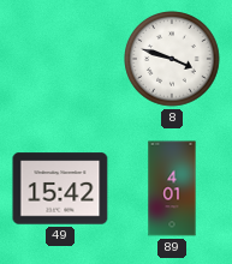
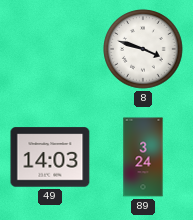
49: 15:42 -> 14:03
89: 4:01 -> 3:24
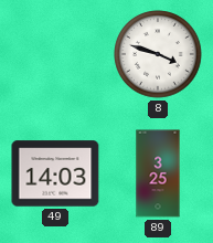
89: 3:24 -> 3:25
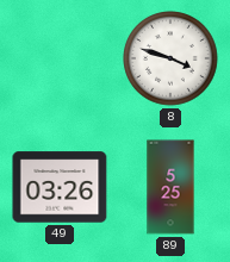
49: 14:03 -> 03:26
89: 3:25 -> 5:25
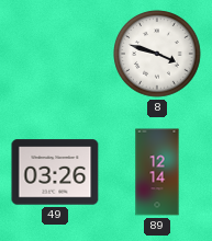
89: 5:25 -> 12:14
